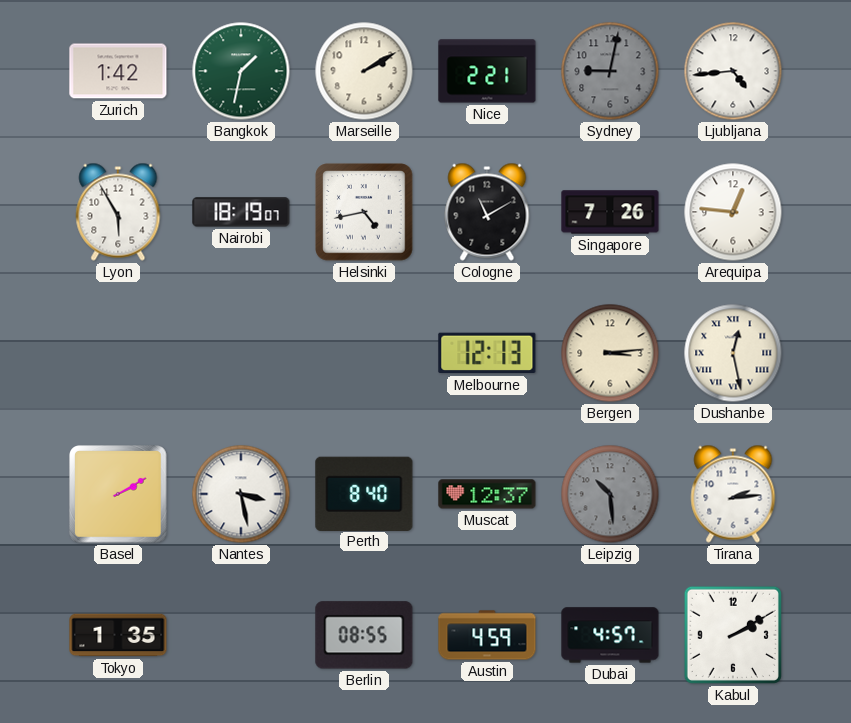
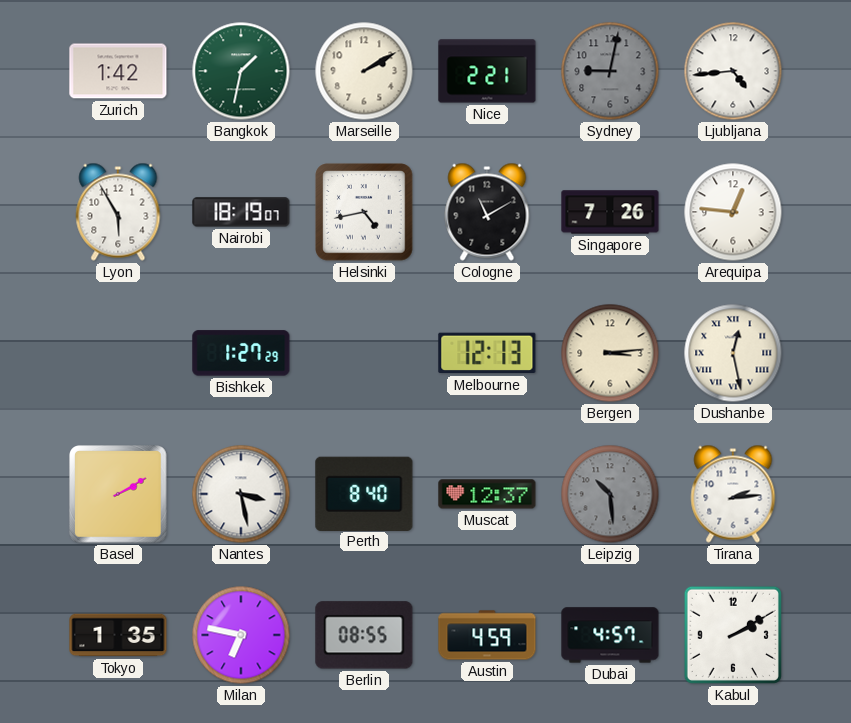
Bishkek: none -> 1:27
Milan: none -> 6:47
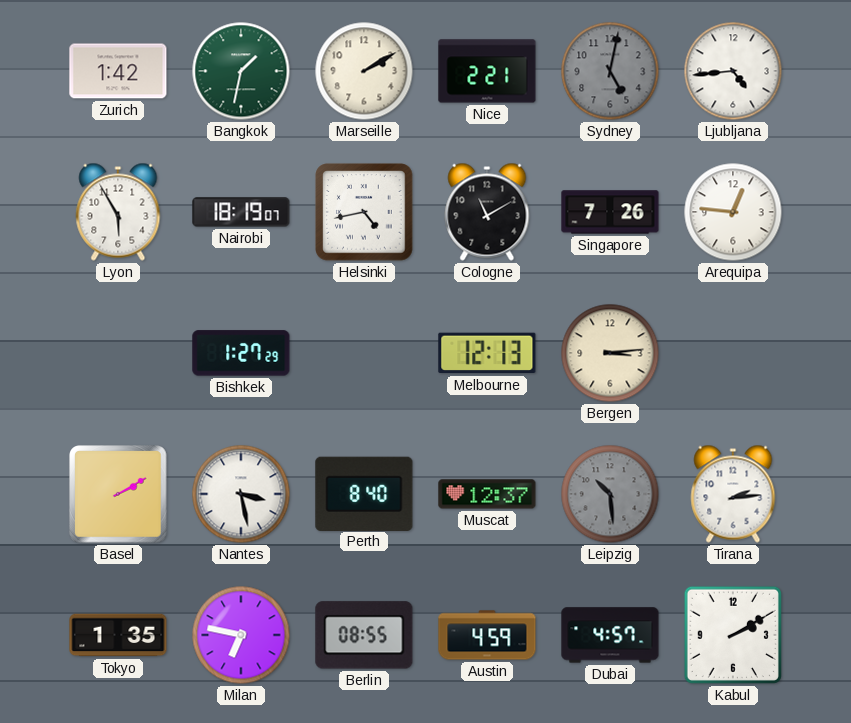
Sydney: 9:02 -> 5:02
Dushanbe: 12:28 -> none
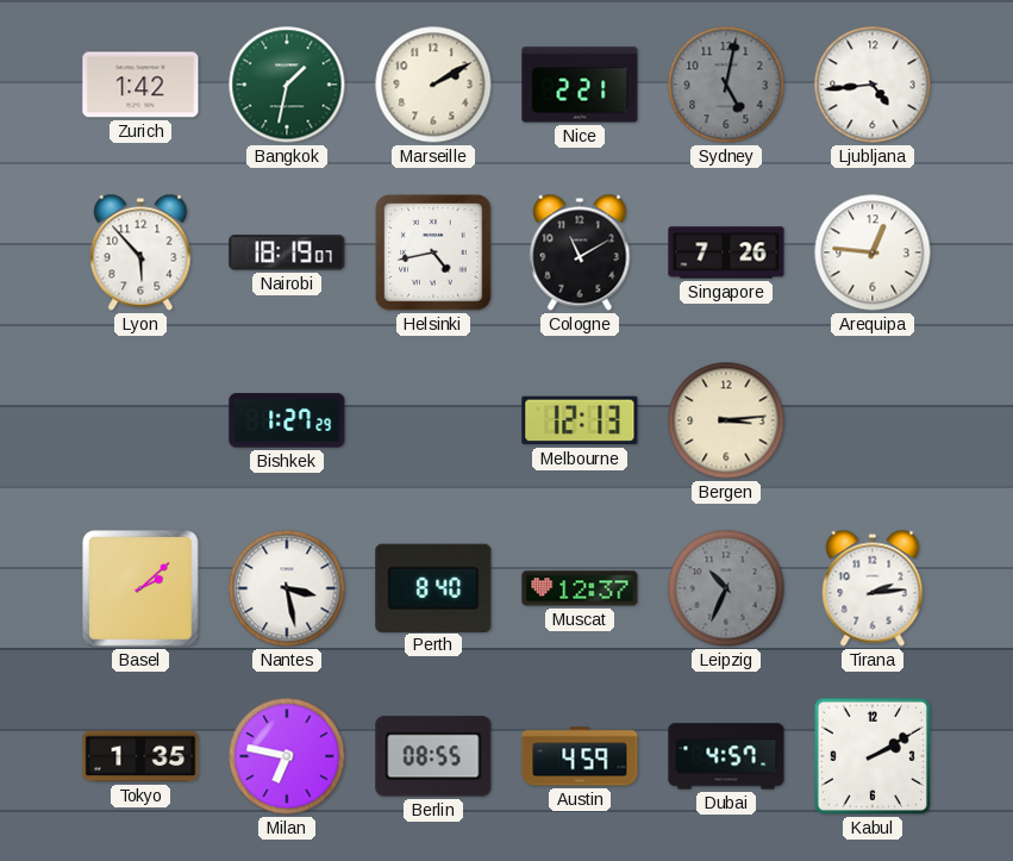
Lyon: 5:55 -> 5:53
Basel: 2:10 -> 2:08
Leipzig: 10:29 -> 10:34
